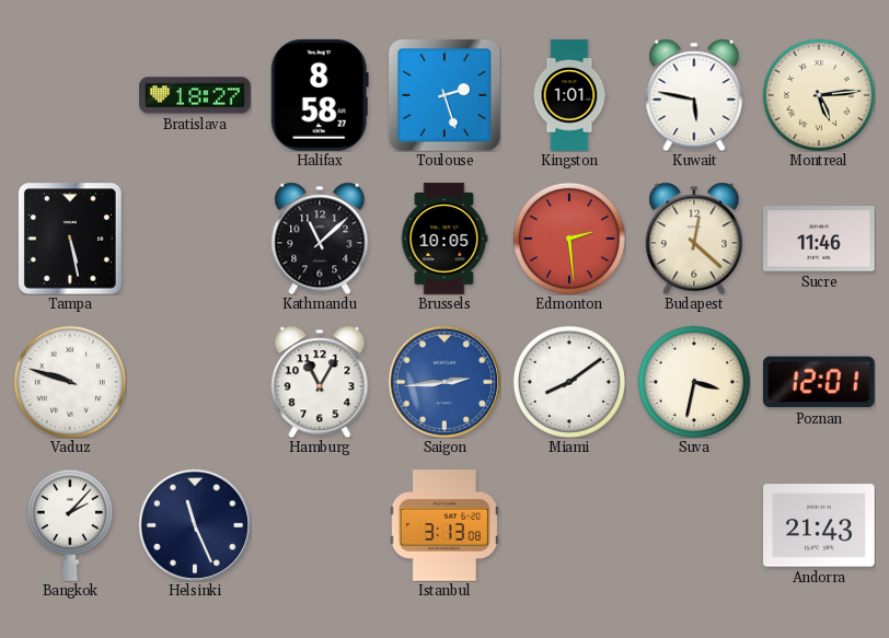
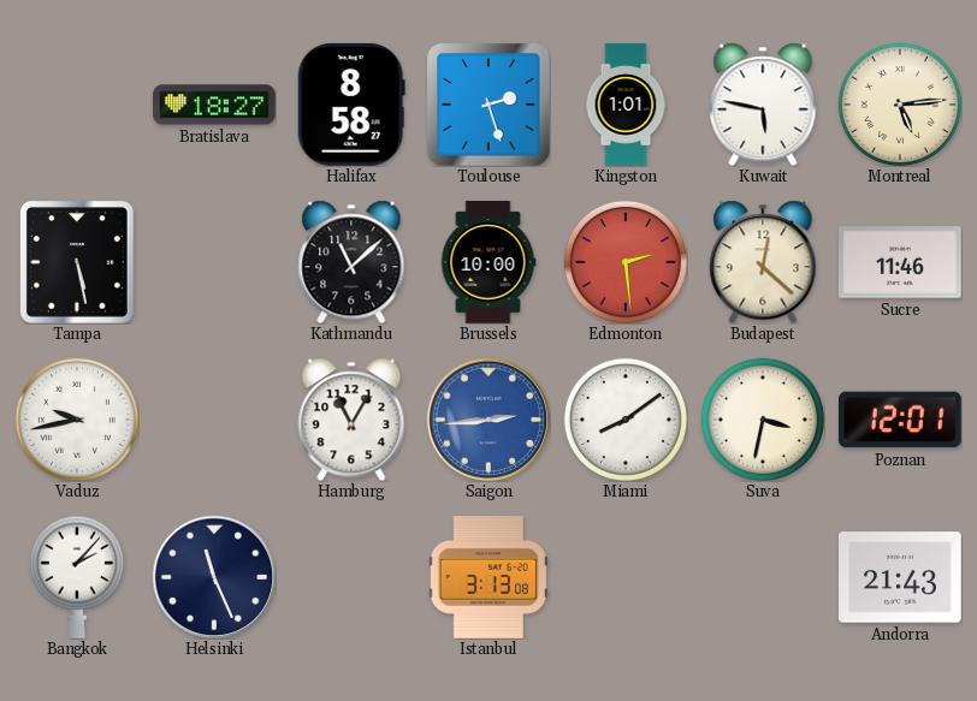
Brussels: 10:05 -> 10:00
Vaduz: 9:48 -> 9:43
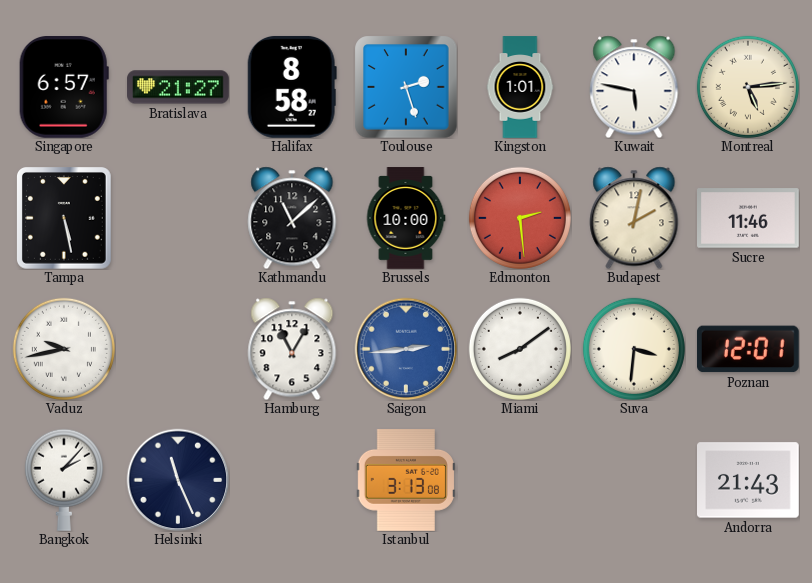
Singapore: none -> 6:57
Bratislava: 18:27 -> 21:27
Budapest: 12:22 -> 2:02
Suva: 3:32 -> 3:31
